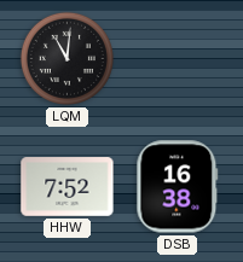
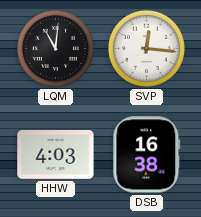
SVP: none -> 12:16
HHW: 7:52 -> 4:03
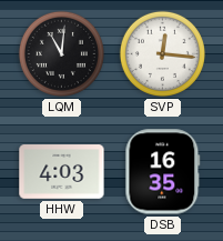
DSB: 16:38 -> 16:35
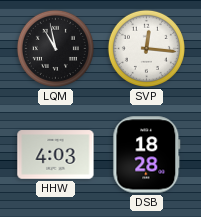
LQM: 11:01 -> 10:58
DSB: 16:35 -> 18:28
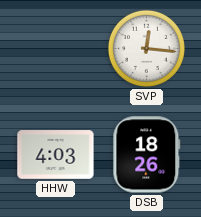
LQM: 10:58 -> none
DSB: 18:28 -> 18:26
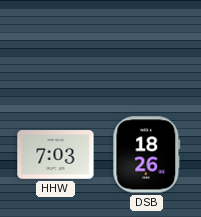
SVP: 12:16 -> none
HHW: 4:03 -> 7:03
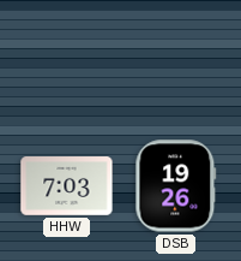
DSB: 18:26 -> 19:26
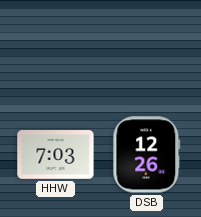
DSB: 19:26 -> 12:26
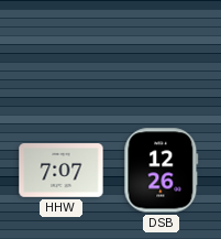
HHW: 7:03 -> 7:07
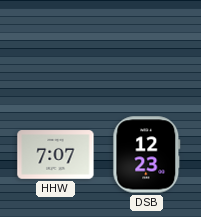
DSB: 12:26 -> 12:23
